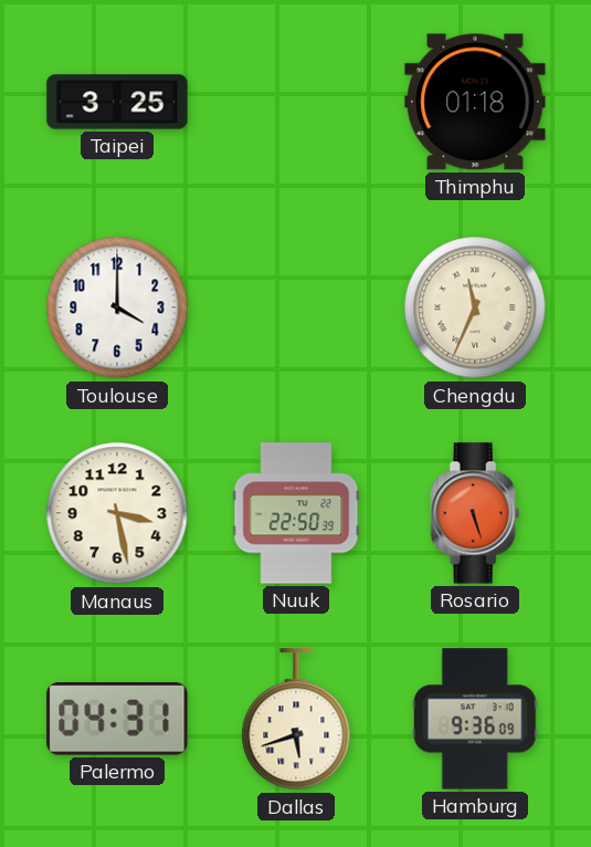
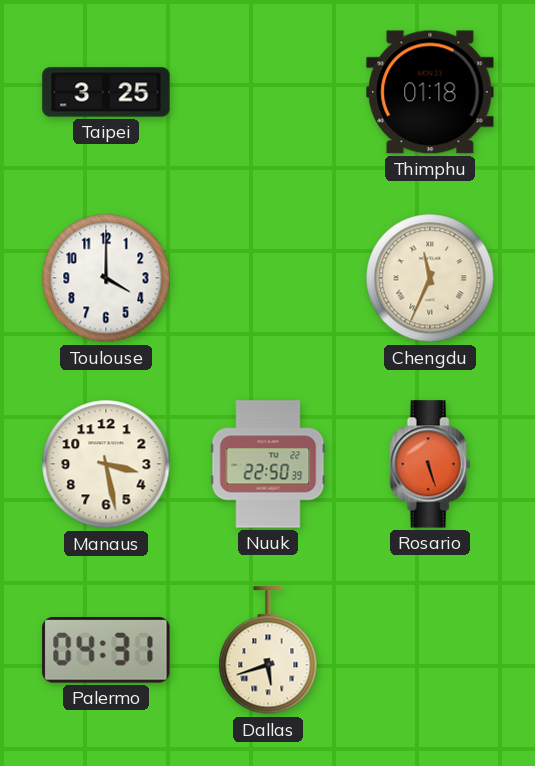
Hamburg: 9:36 -> none
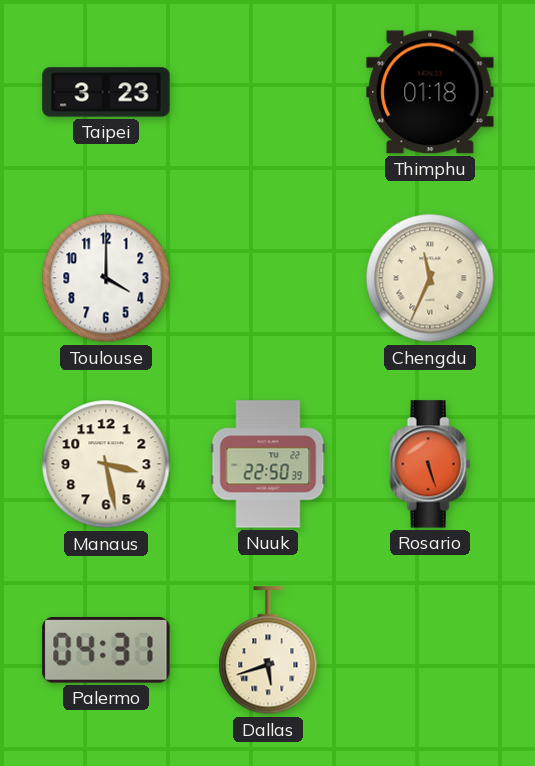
Taipei: 3:25 -> 3:23
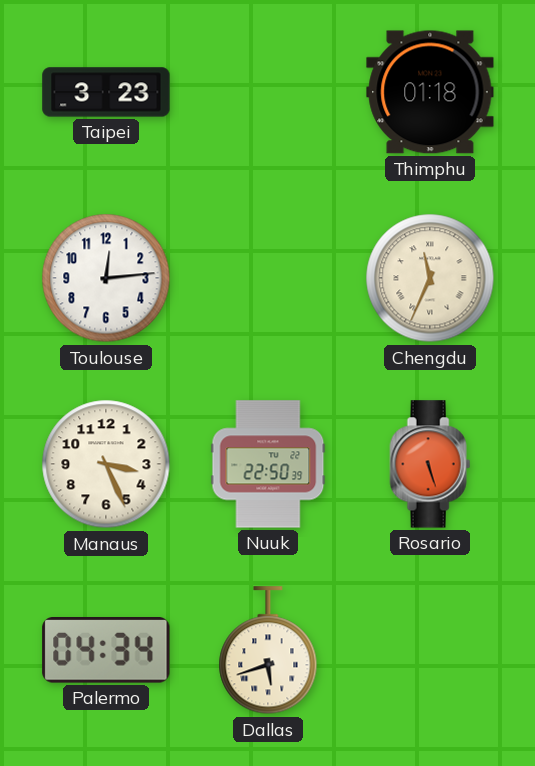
Toulouse: 4:00 -> 12:14
Manaus: 3:28 -> 3:26
Palermo: 04:31 -> 04:34
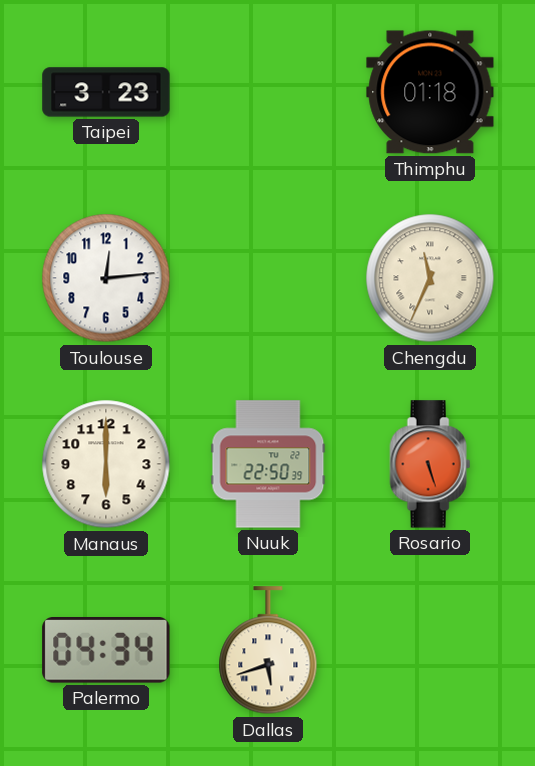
Manaus: 3:26 -> 6:00
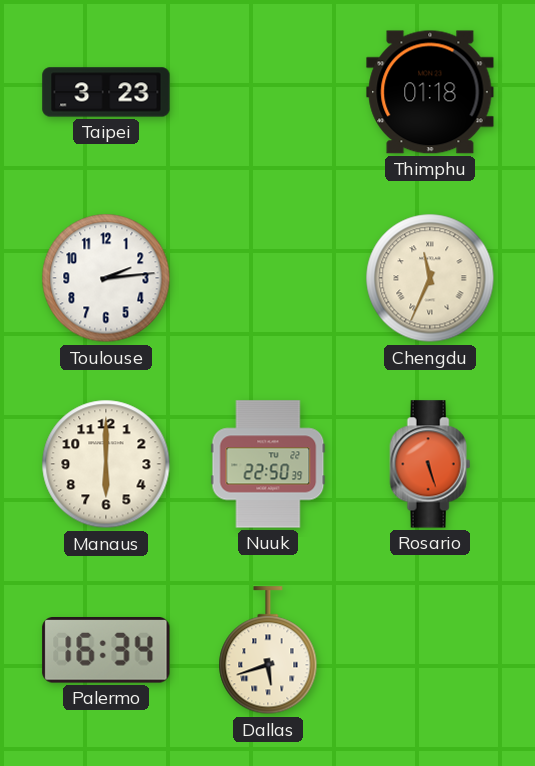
Toulouse: 12:14 -> 2:14
Palermo: 04:34 -> 16:34
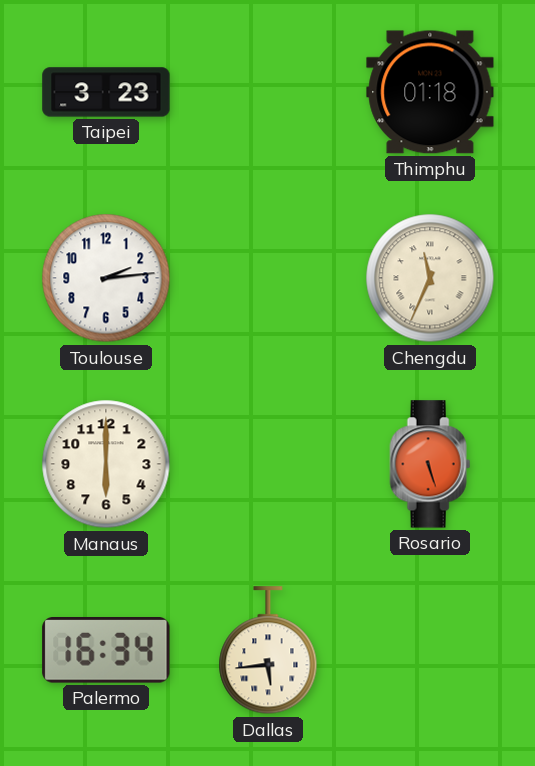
Nuuk: 22:50 -> none
Dallas: 5:42 -> 5:44
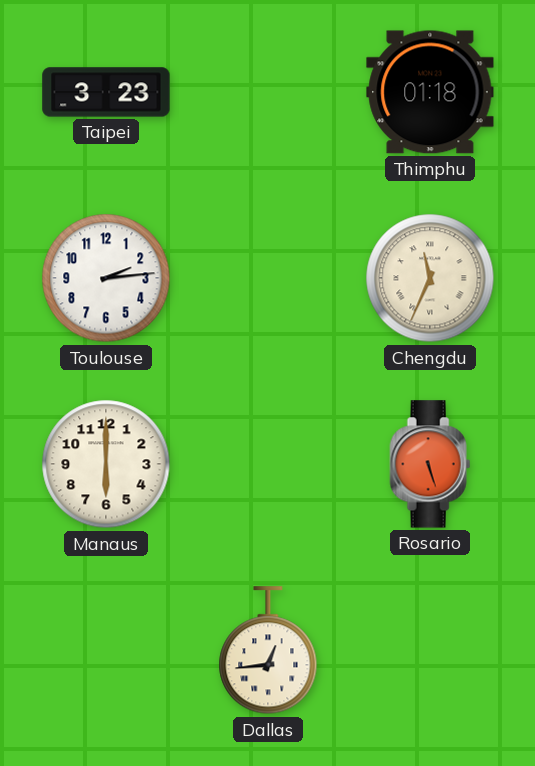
Palermo: 16:34 -> none
Dallas: 5:44 -> 12:44
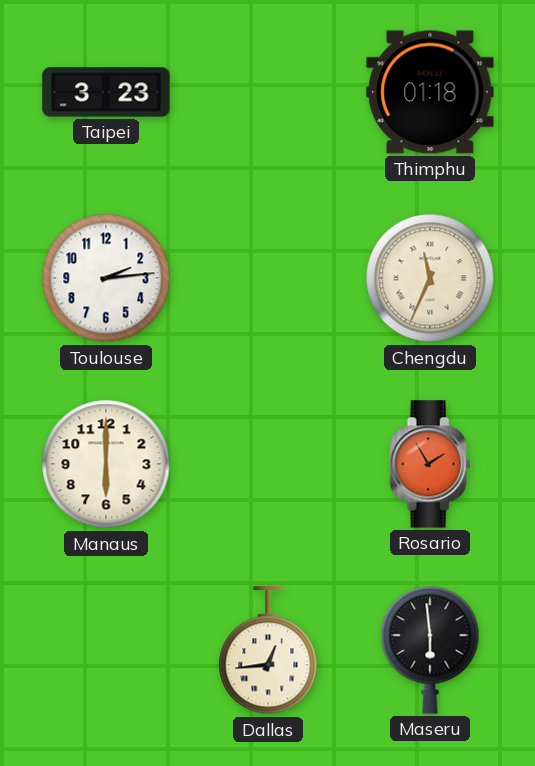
Rosario: 5:27 -> 1:55
Maseru: none -> 5:59
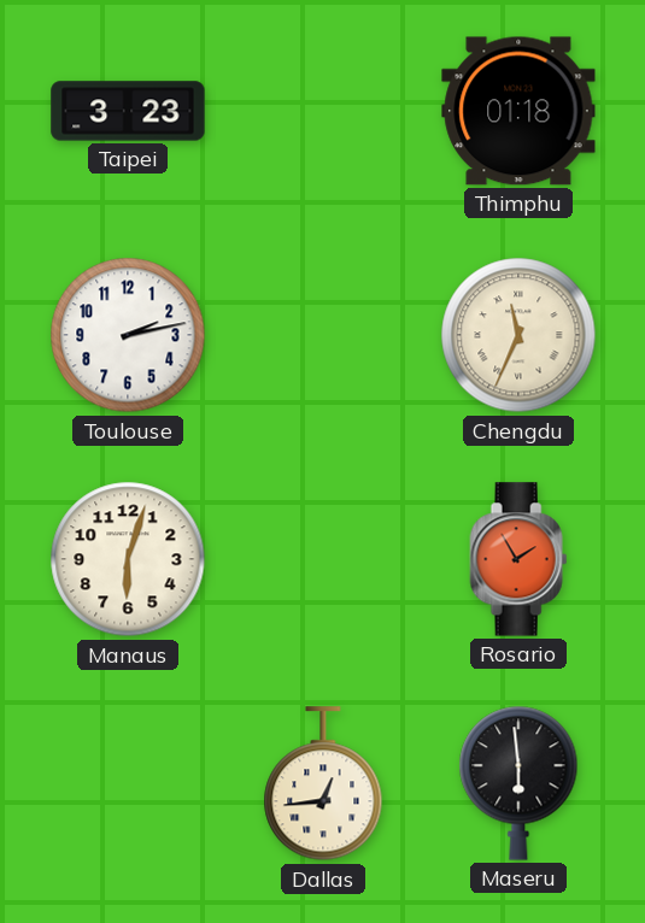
Toulouse: 2:14 -> 2:13
Manaus: 6:00 -> 6:03
